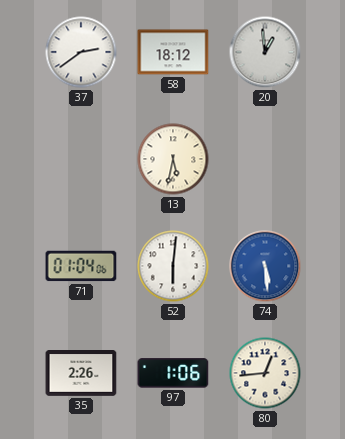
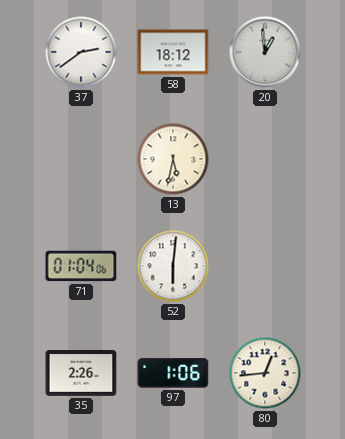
74: 5:29 -> none
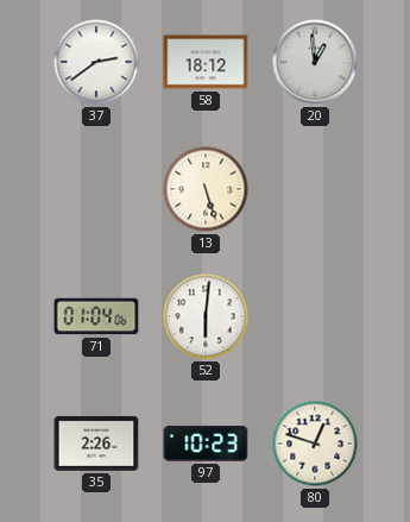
13: 5:32 -> 5:27
97: 1:06 -> 10:23
80: 12:44 -> 12:48
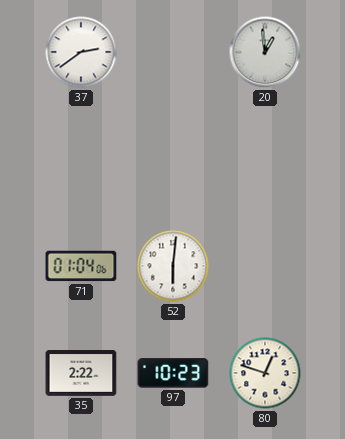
58: 18:12 -> none
13: 5:27 -> none
35: 2:26 -> 2:22
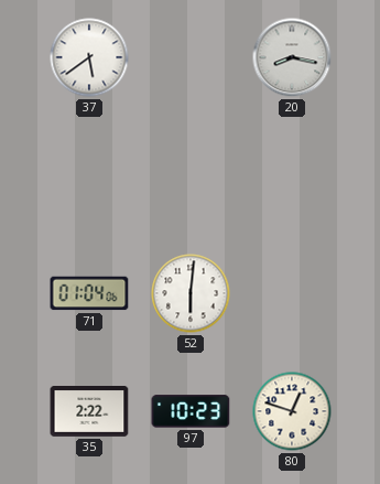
37: 2:39 -> 5:39
20: 12:59 -> 8:17
